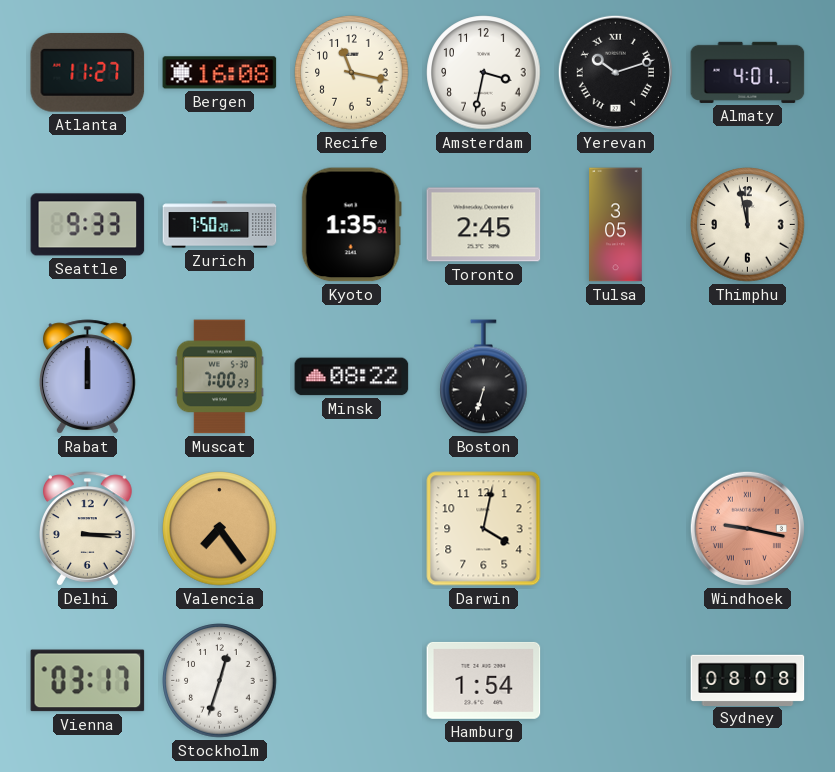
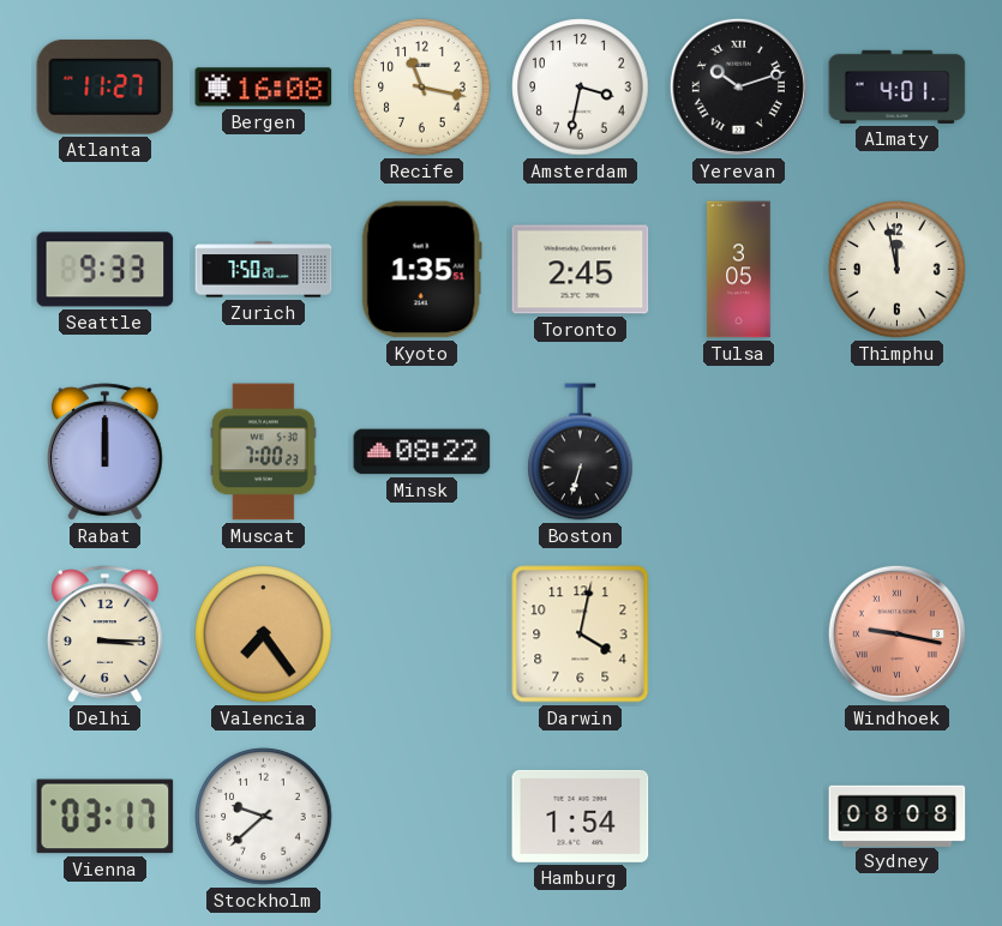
Stockholm: 12:33 -> 9:38
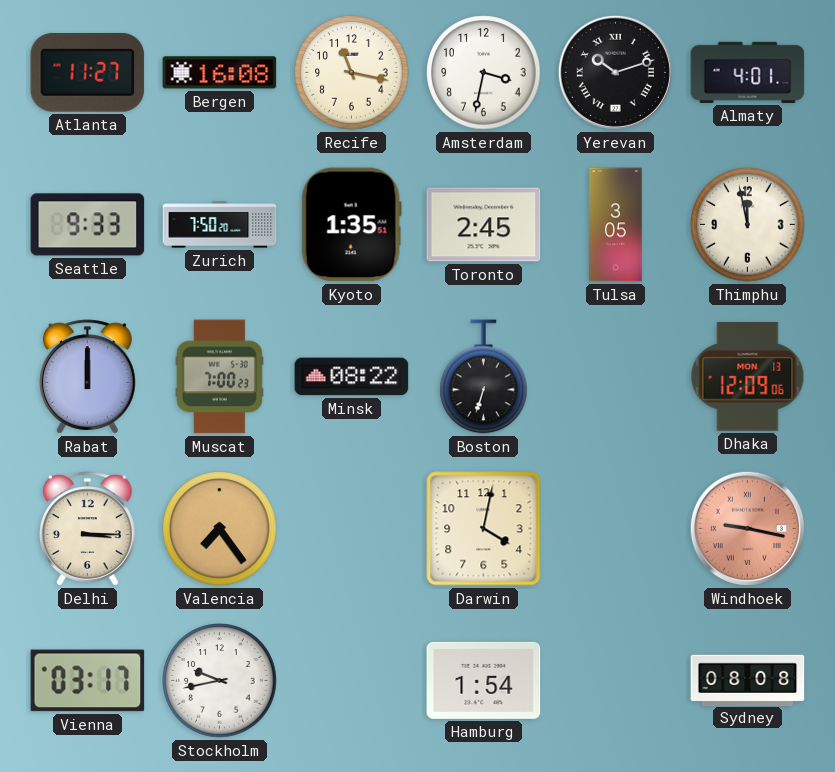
Dhaka: none -> 12:09
Stockholm: 9:38 -> 9:43
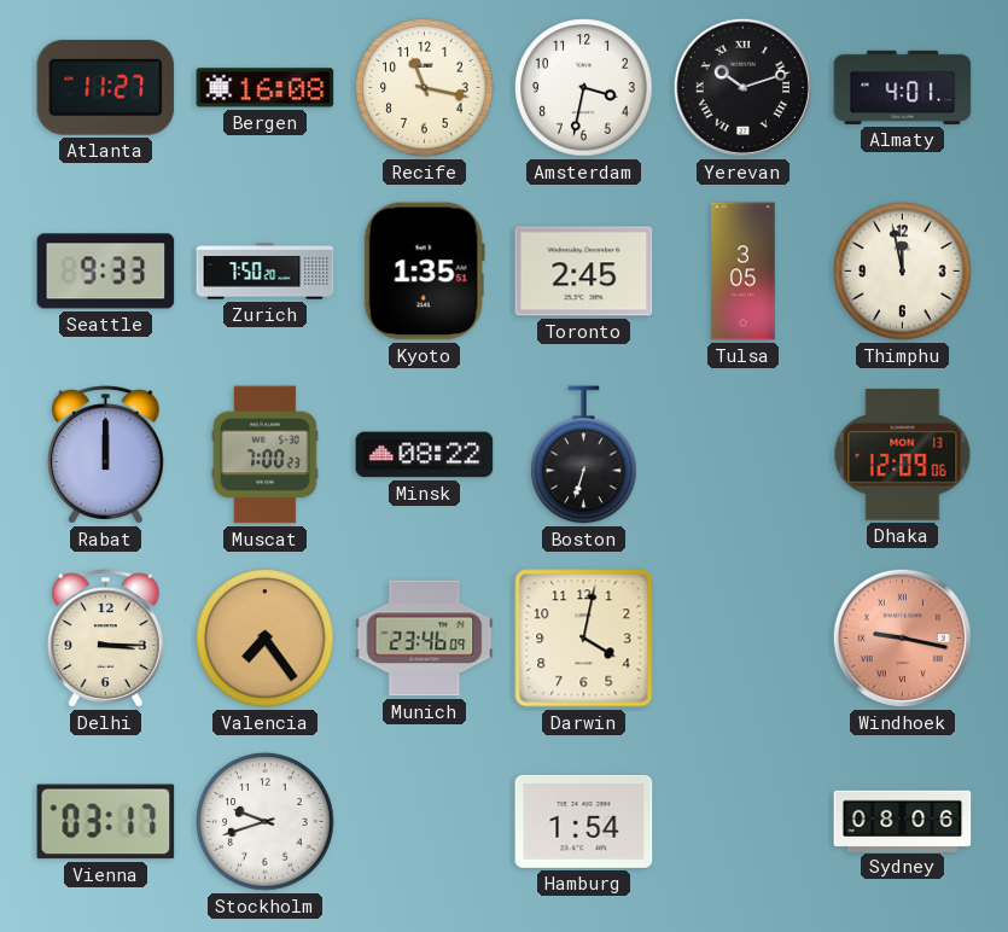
Munich: none -> 23:46
Stockholm: 9:43 -> 9:42
Sydney: 08:08 -> 08:06
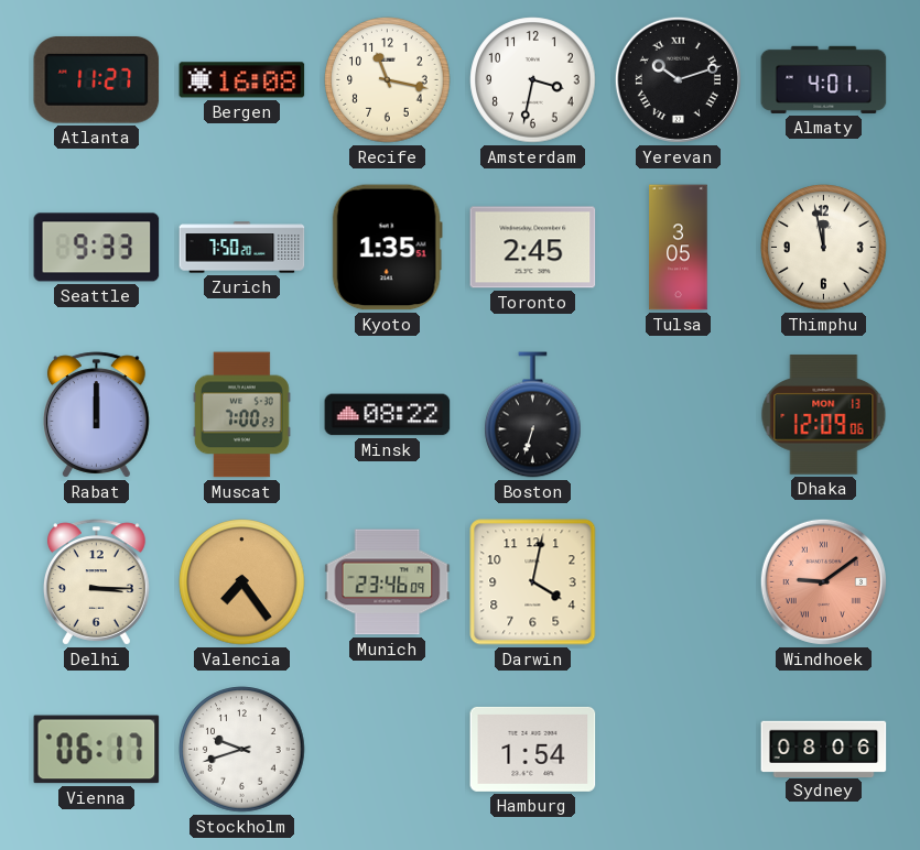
Windhoek: 9:17 -> 9:09
Vienna: 03:17 -> 06:17
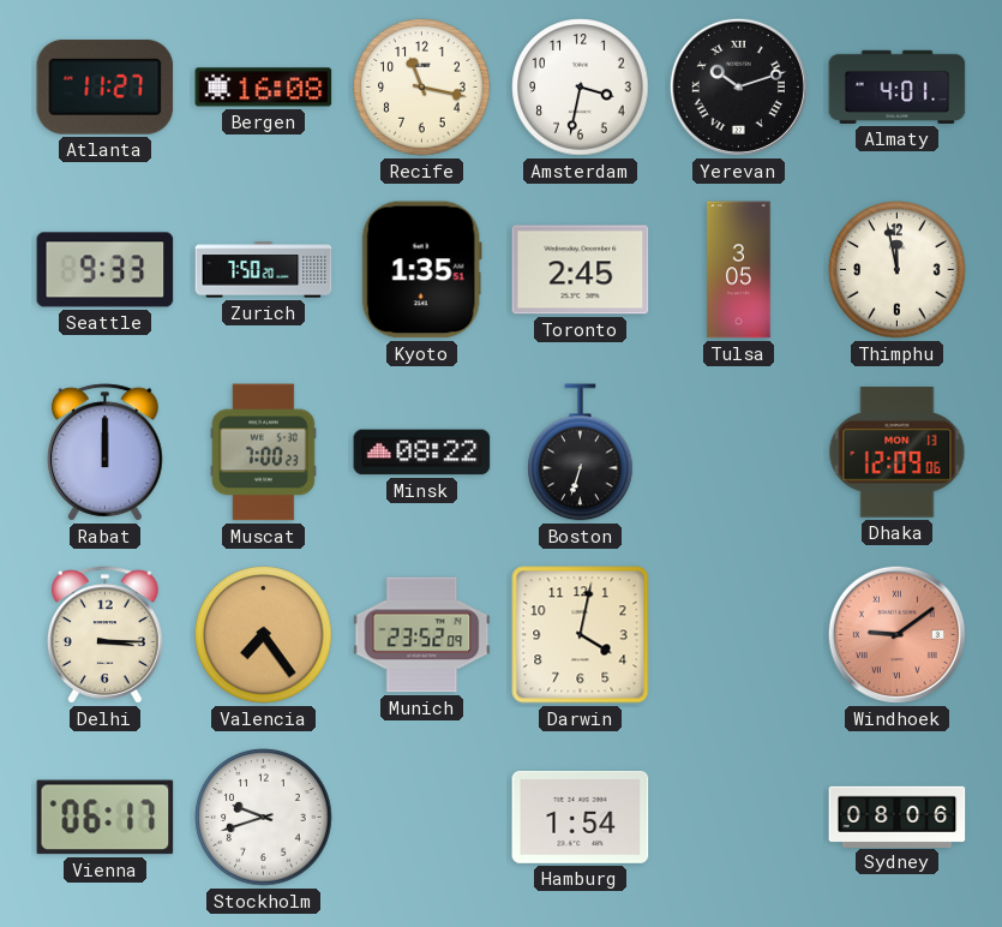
Munich: 23:46 -> 23:52
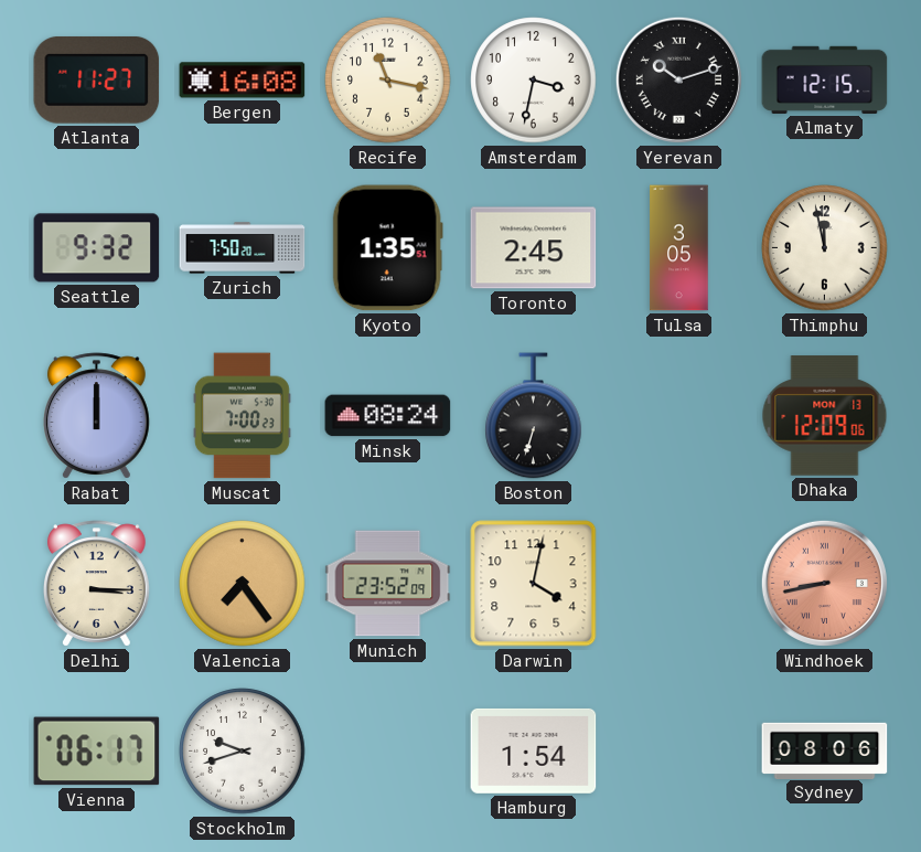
Almaty: 4:01 -> 12:15
Seattle: 9:33 -> 9:32
Minsk: 08:22 -> 08:24
Windhoek: 9:09 -> 8:43
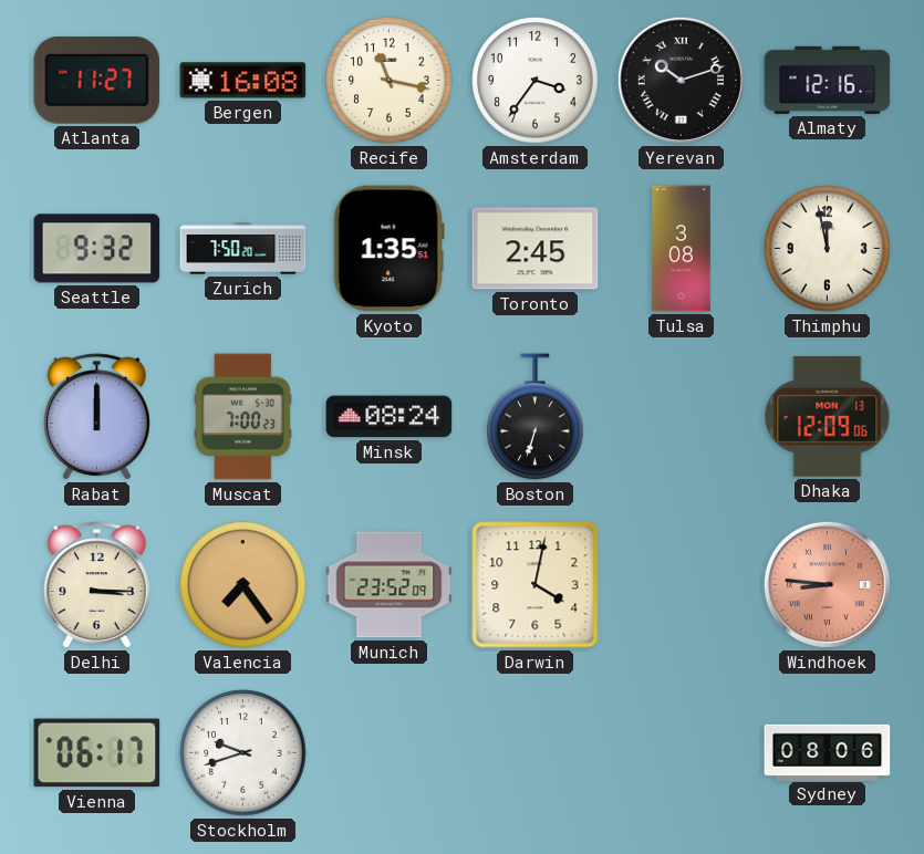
Amsterdam: 3:32 -> 3:36
Almaty: 12:15 -> 12:16
Tulsa: 3:05 -> 3:08
Windhoek: 8:43 -> 8:46
Hamburg: 1:54 -> none
